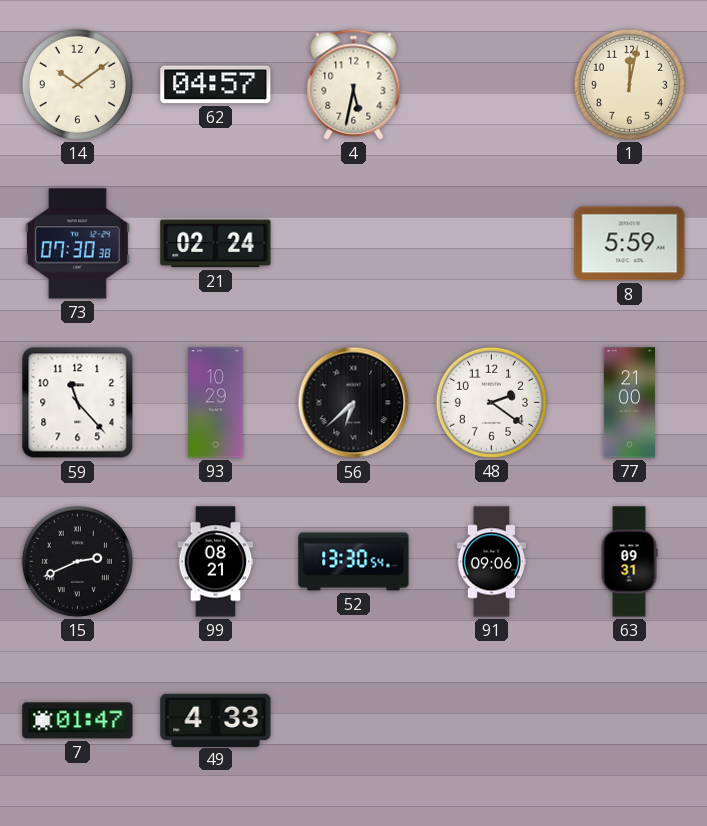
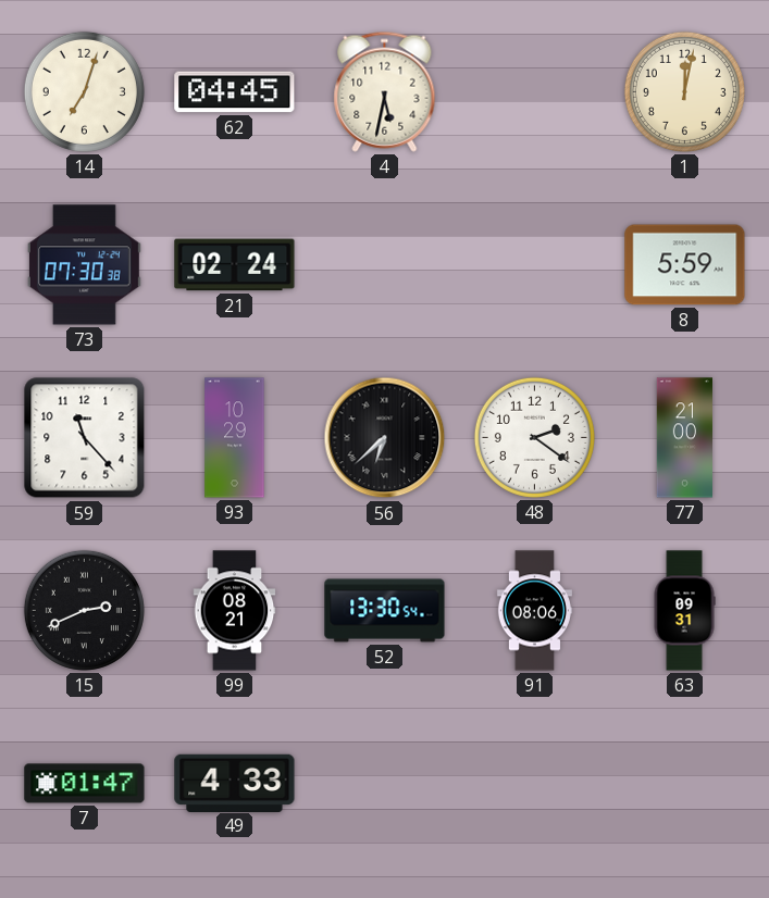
14: 10:09 -> 7:03
62: 04:57 -> 04:45
91: 09:06 -> 08:06
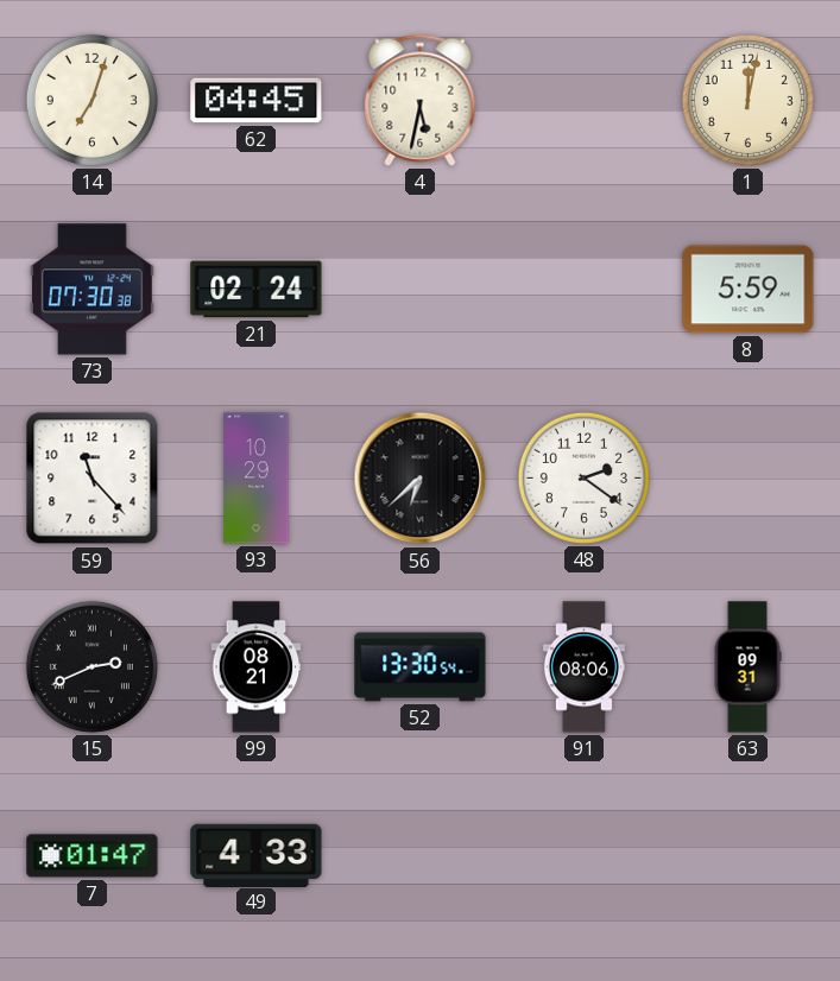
77: 21:00 -> none
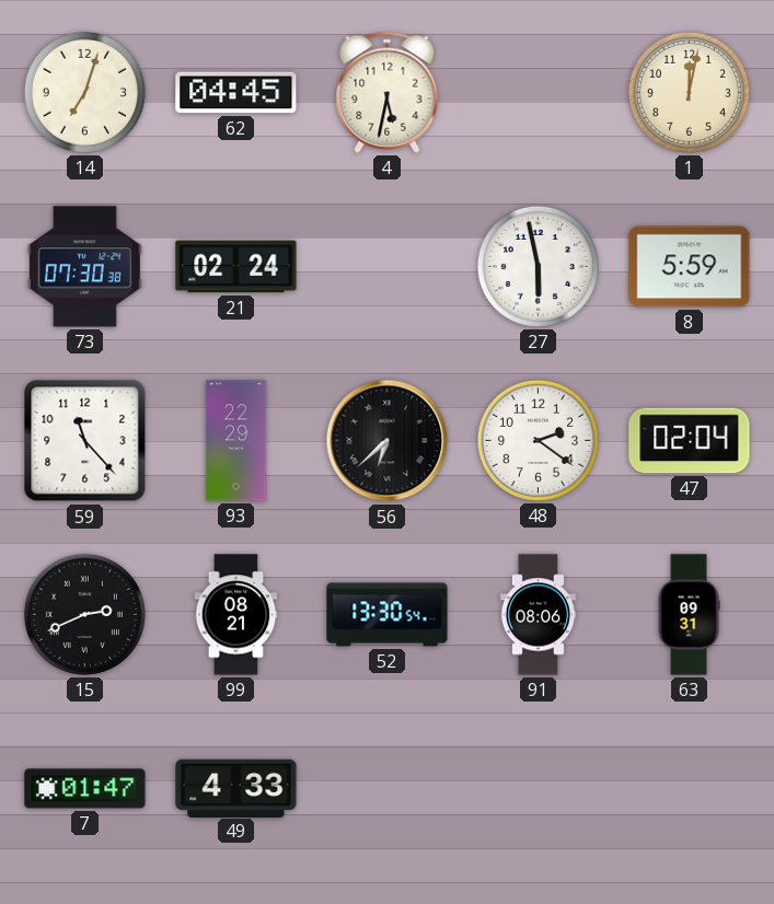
27: none -> 5:58
93: 10:29 -> 22:29
47: none -> 02:04
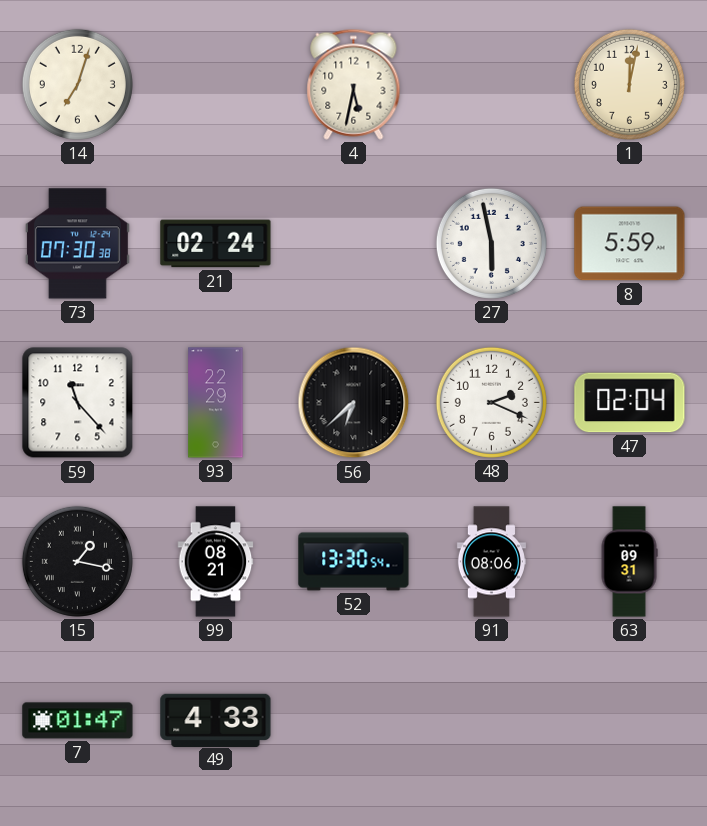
62: 04:45 -> none
48: 2:21 -> 2:19
15: 2:41 -> 1:17
